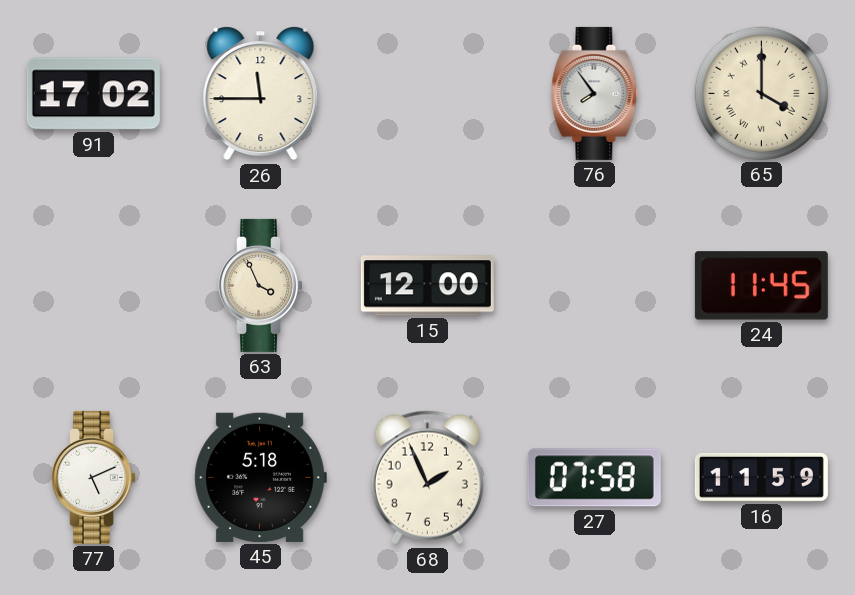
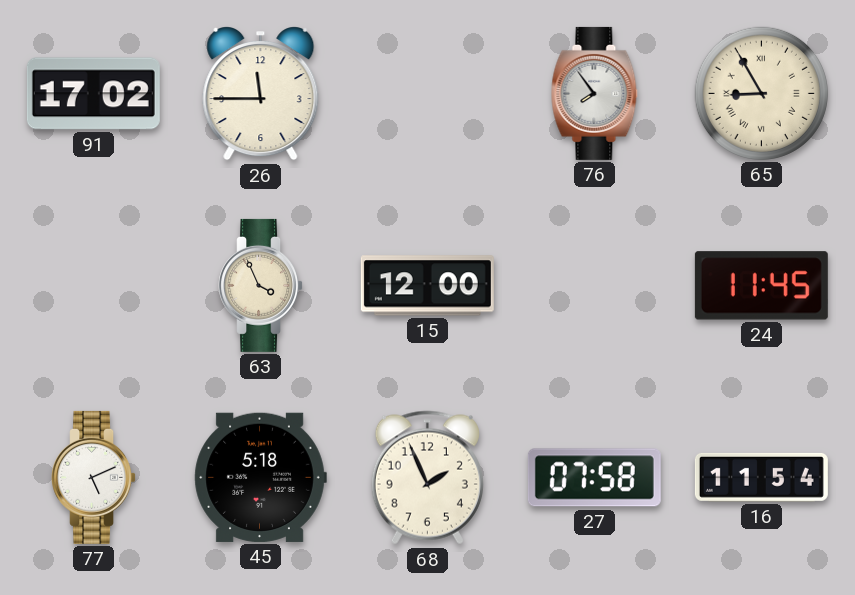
65: 4:00 -> 8:55
16: 11:59 -> 11:54
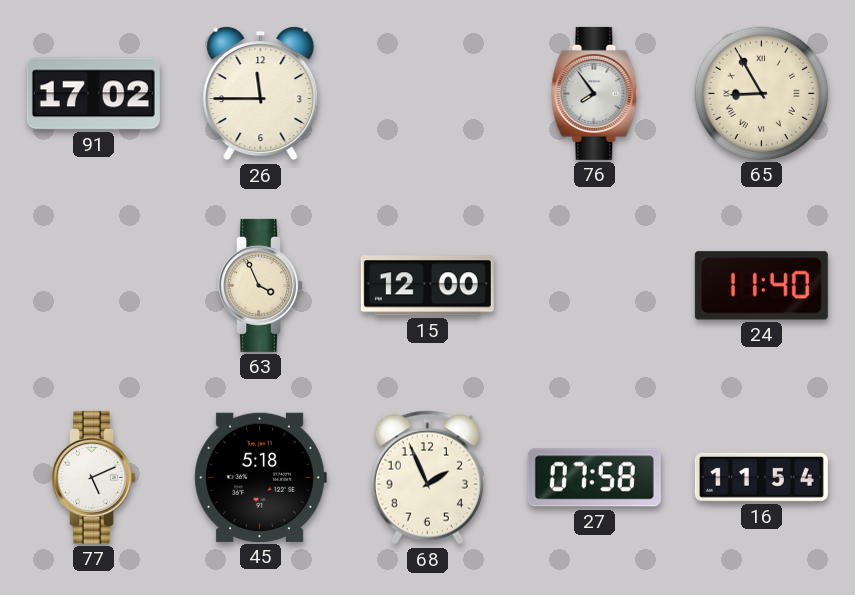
24: 11:45 -> 11:40
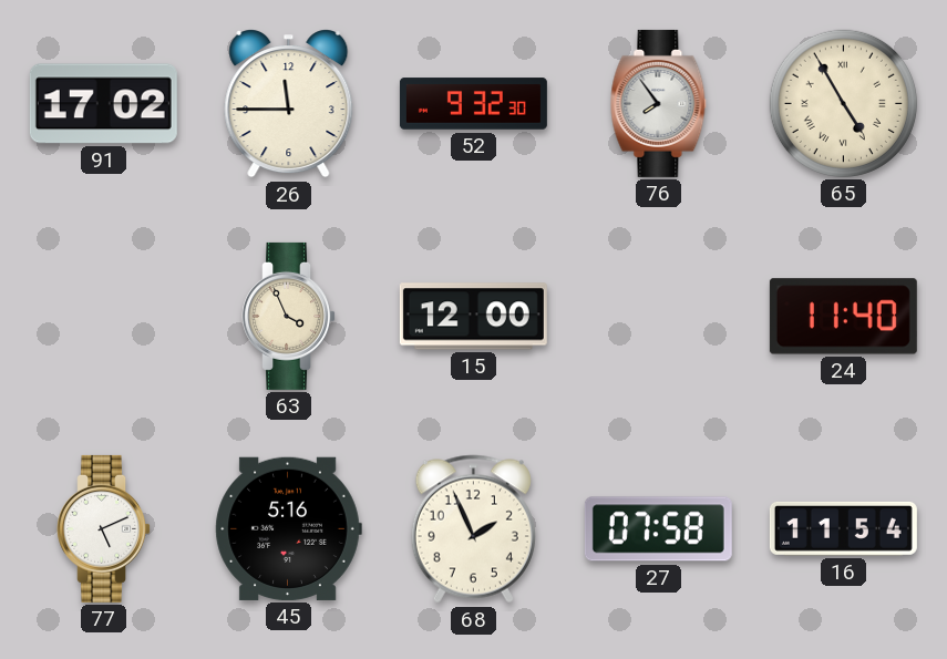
52: none -> 9:32
65: 8:55 -> 4:55
45: 5:18 -> 5:16
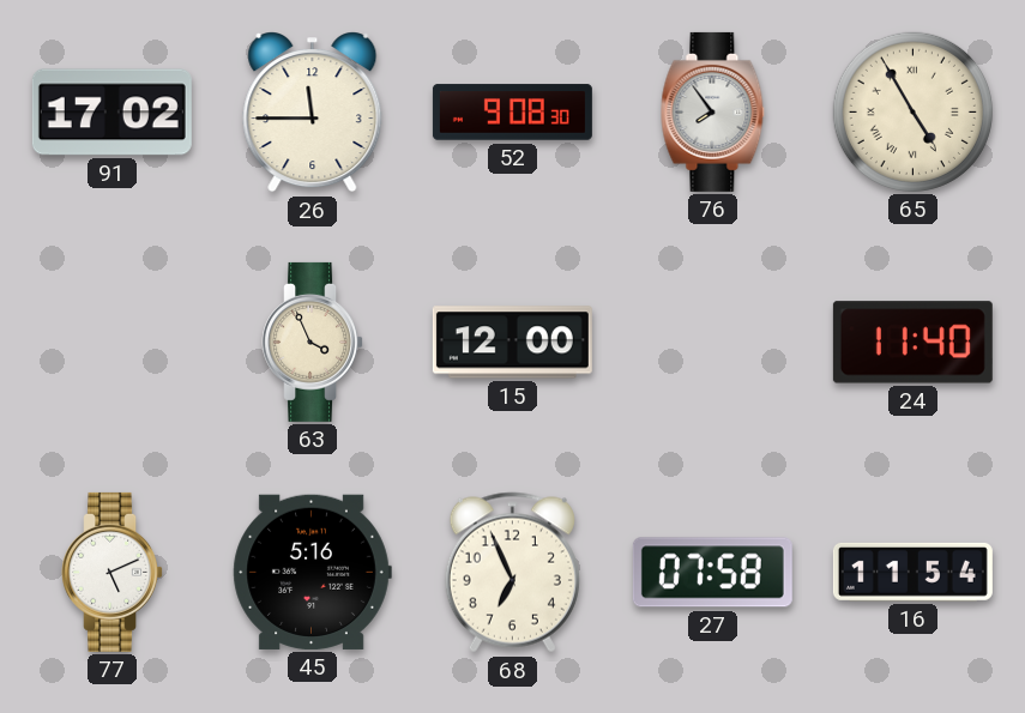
52: 9:32 -> 9:08
68: 1:56 -> 6:56
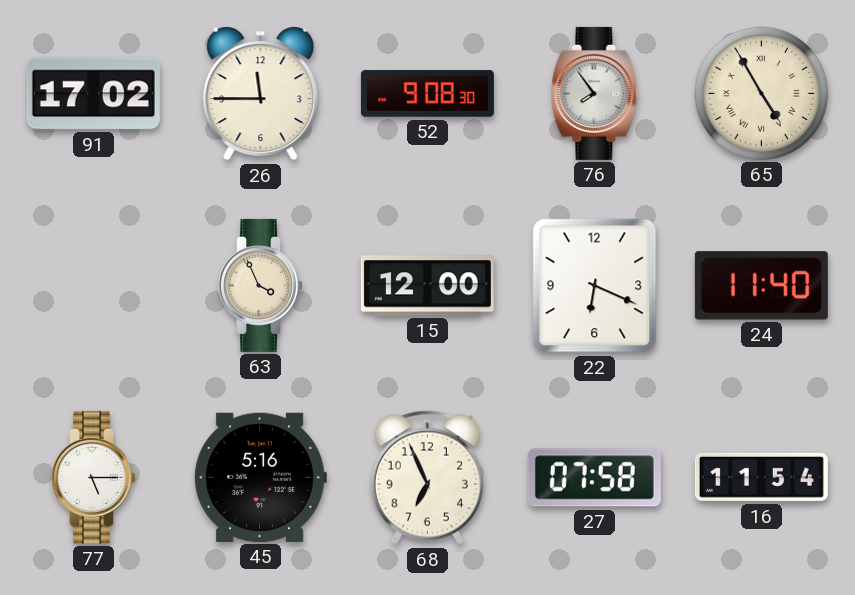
22: none -> 6:19
77: 5:11 -> 5:15
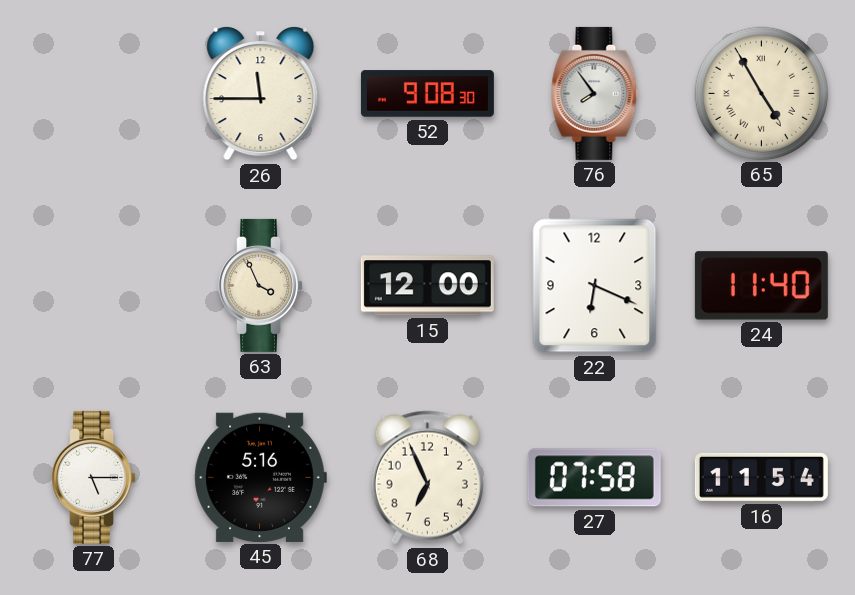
91: 17:02 -> none
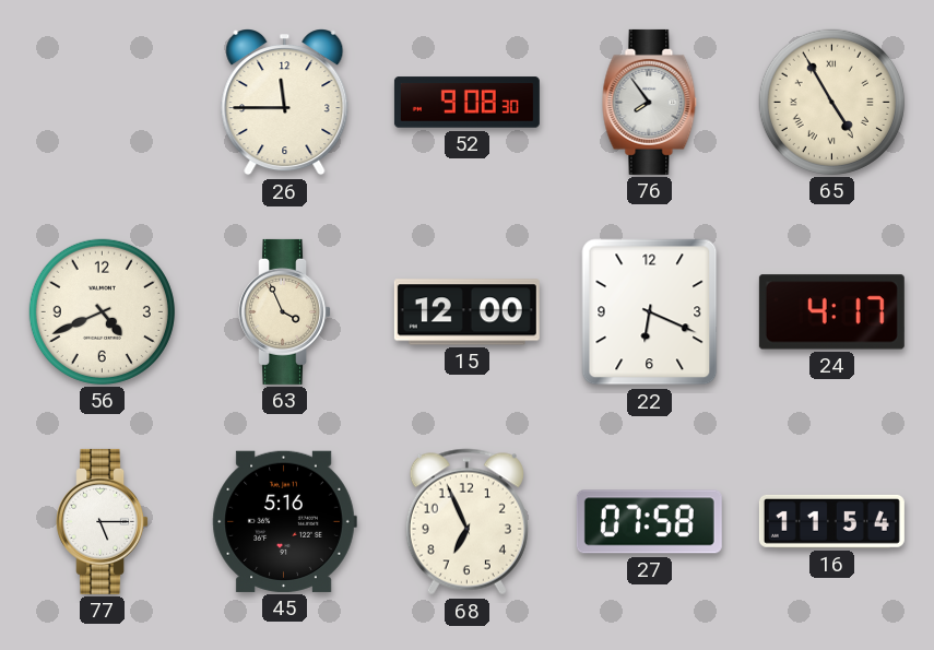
56: none -> 4:41
24: 11:40 -> 4:17
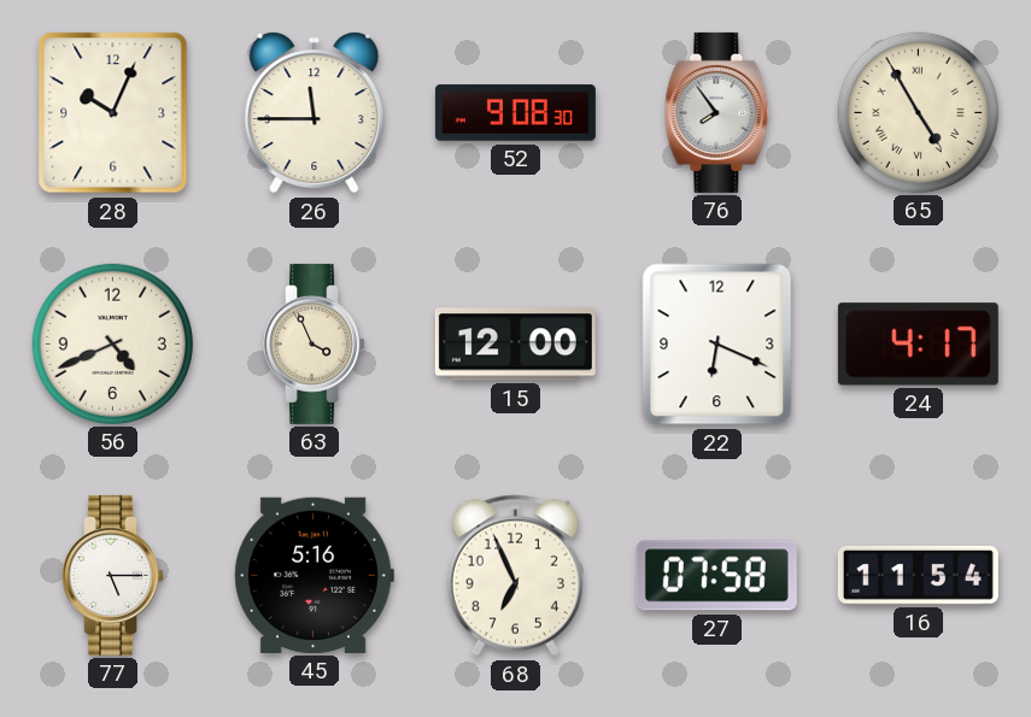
28: none -> 10:04
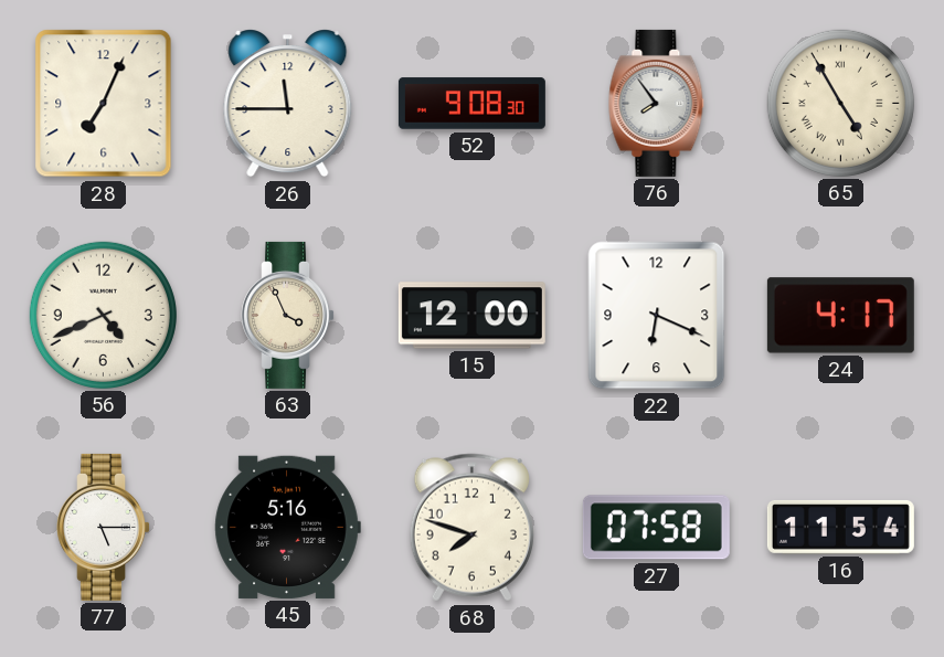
28: 10:04 -> 7:04
68: 6:56 -> 7:48
